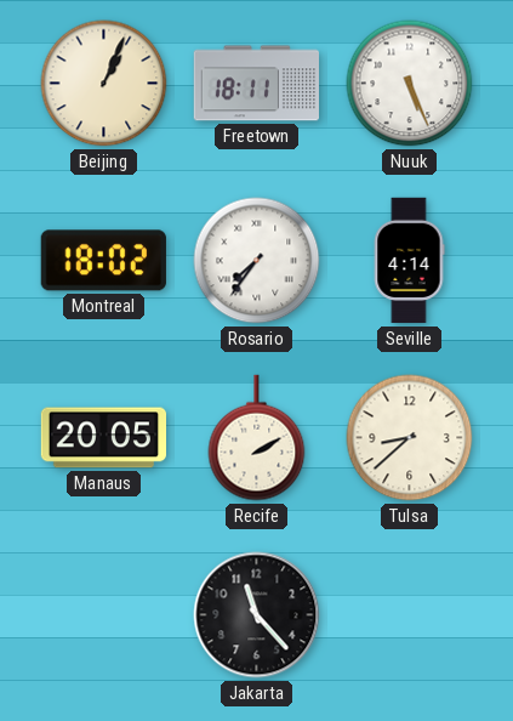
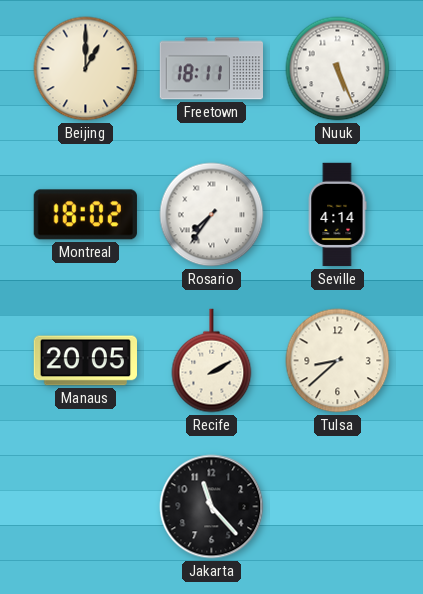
Beijing: 1:04 -> 1:00
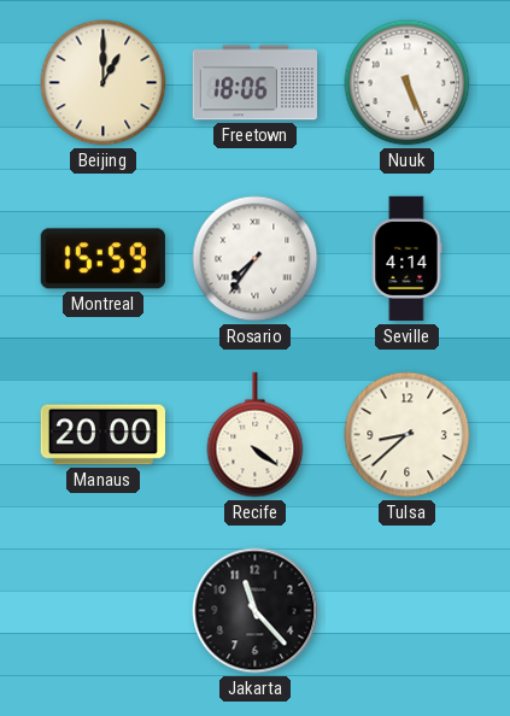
Freetown: 18:11 -> 18:06
Montreal: 18:02 -> 15:59
Manaus: 20:05 -> 20:00
Recife: 2:10 -> 4:21
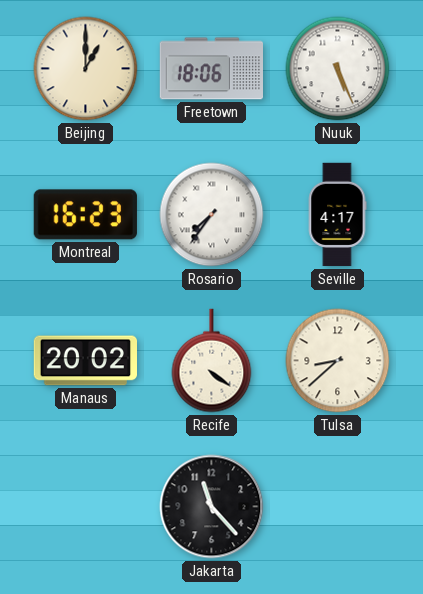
Montreal: 15:59 -> 16:23
Seville: 4:14 -> 4:17
Manaus: 20:00 -> 20:02
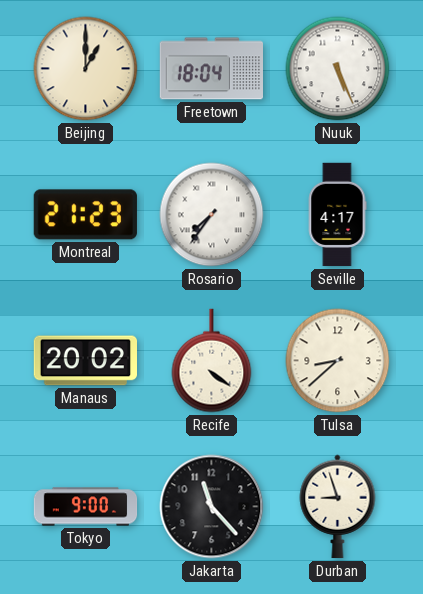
Freetown: 18:06 -> 18:04
Montreal: 16:23 -> 21:23
Tokyo: none -> 9:00
Durban: none -> 8:57
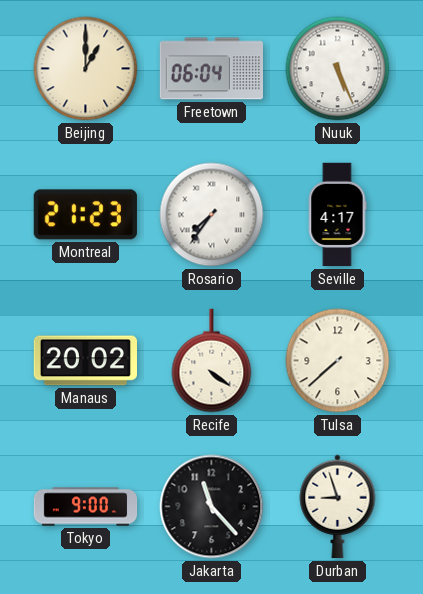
Freetown: 18:04 -> 06:04
Tulsa: 8:38 -> 7:38
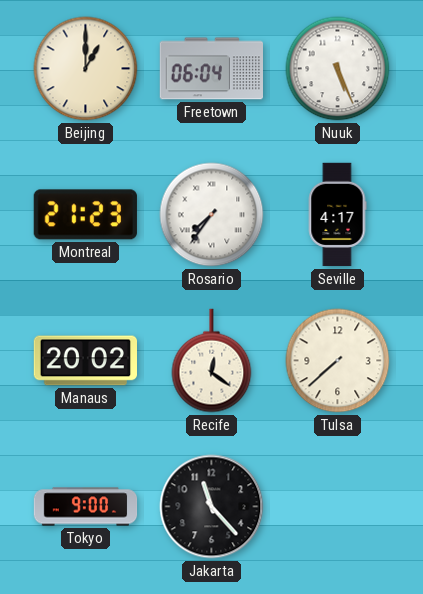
Recife: 4:21 -> 12:21
Durban: 8:57 -> none
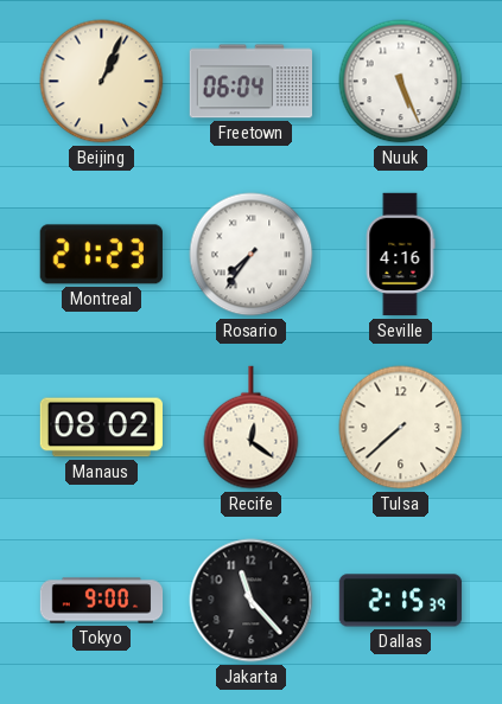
Beijing: 1:00 -> 1:04
Seville: 4:17 -> 4:16
Manaus: 20:02 -> 08:02
Dallas: none -> 2:15
